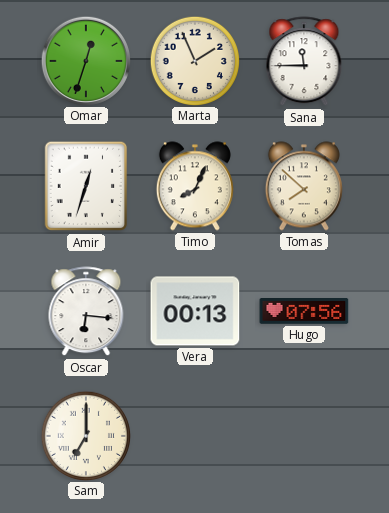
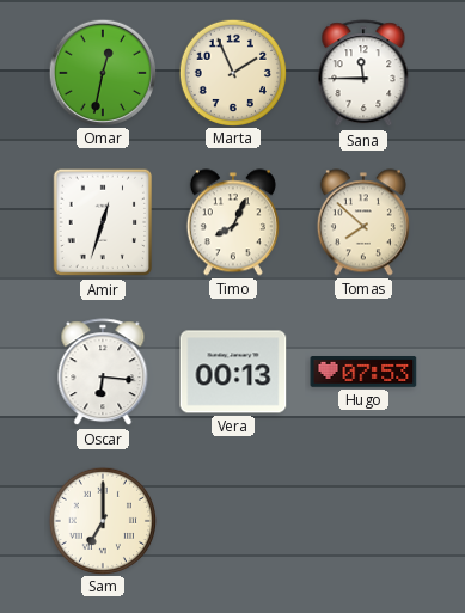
Omar: 12:33 -> 12:32
Hugo: 07:56 -> 07:53
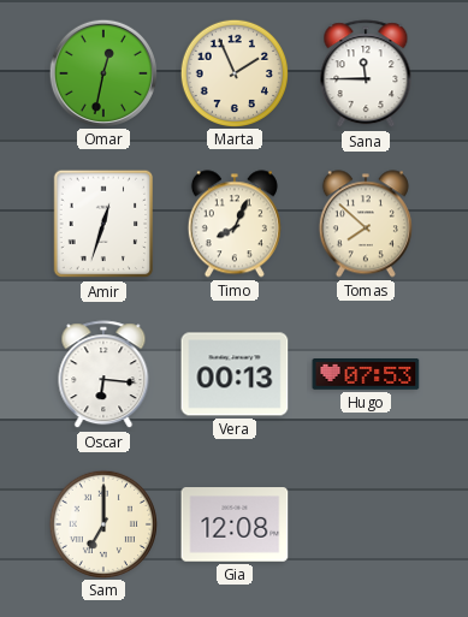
Gia: none -> 12:08
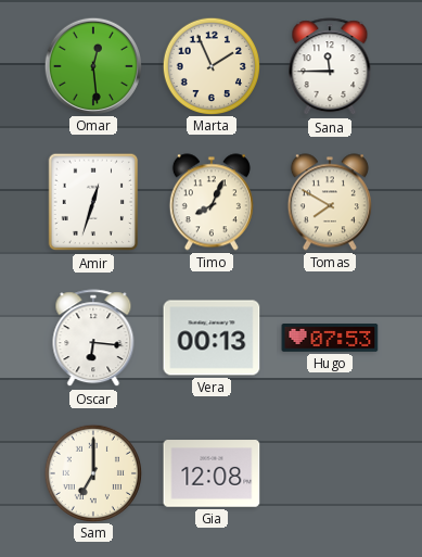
Omar: 12:32 -> 12:29
Tomas: 7:52 -> 7:50
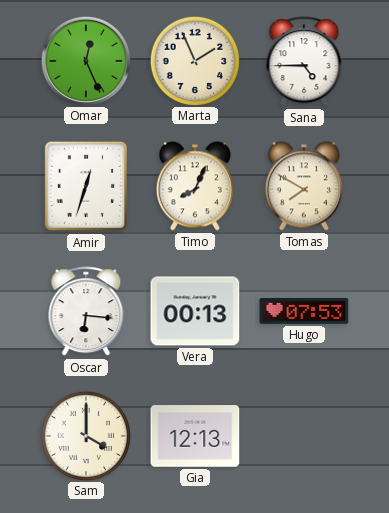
Omar: 12:29 -> 12:26
Sana: 11:45 -> 4:45
Sam: 7:00 -> 4:00
Gia: 12:08 -> 12:13
